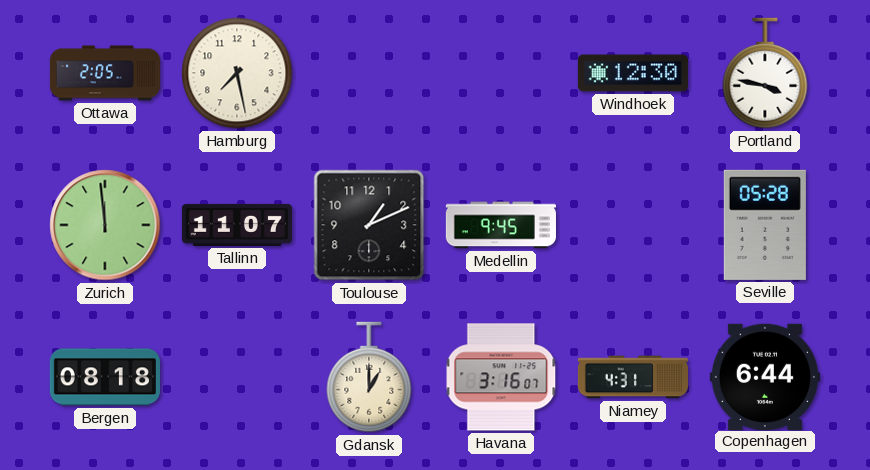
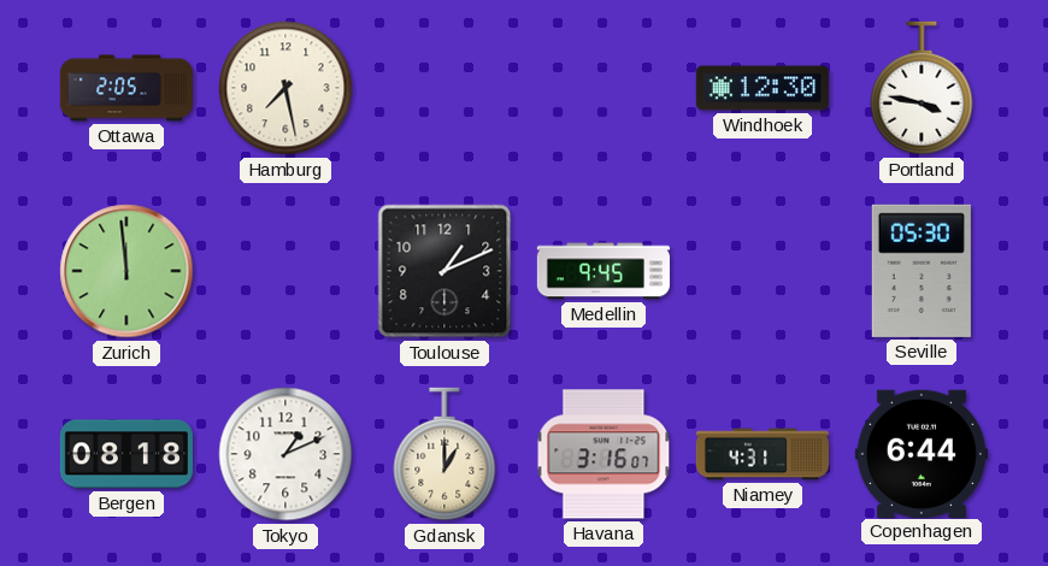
Tallinn: 11:07 -> none
Seville: 05:28 -> 05:30
Tokyo: none -> 1:11
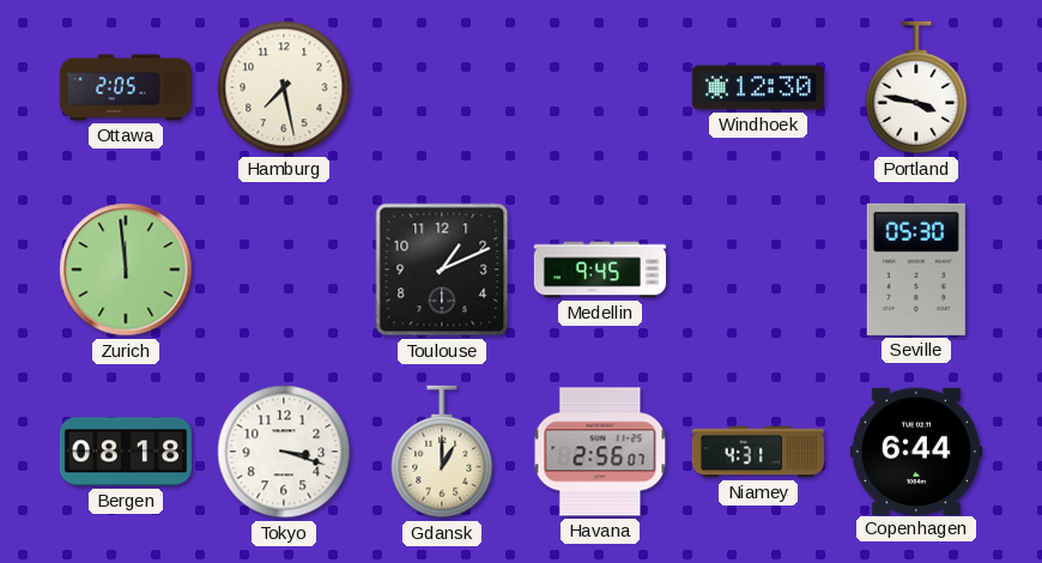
Tokyo: 1:11 -> 3:18
Havana: 3:16 -> 2:56
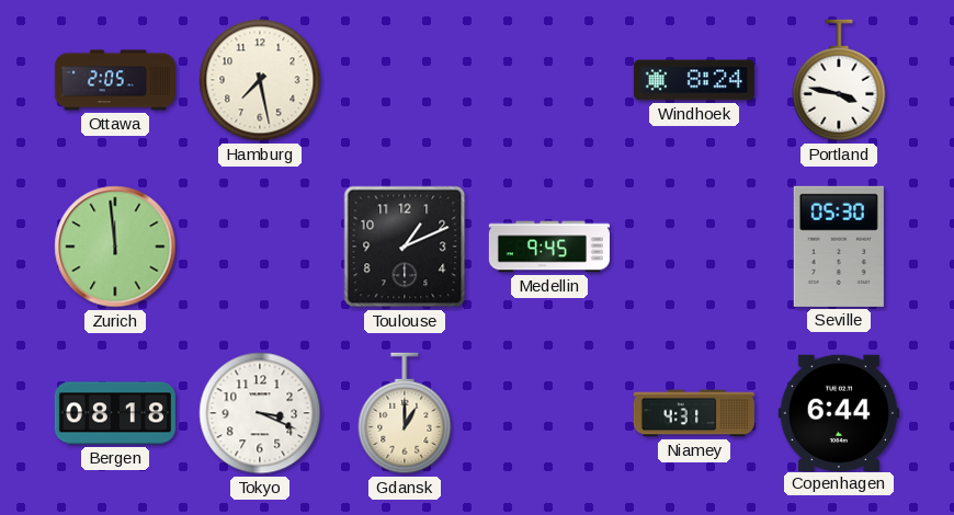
Windhoek: 12:30 -> 8:24
Tokyo: 3:18 -> 3:19
Havana: 2:56 -> none
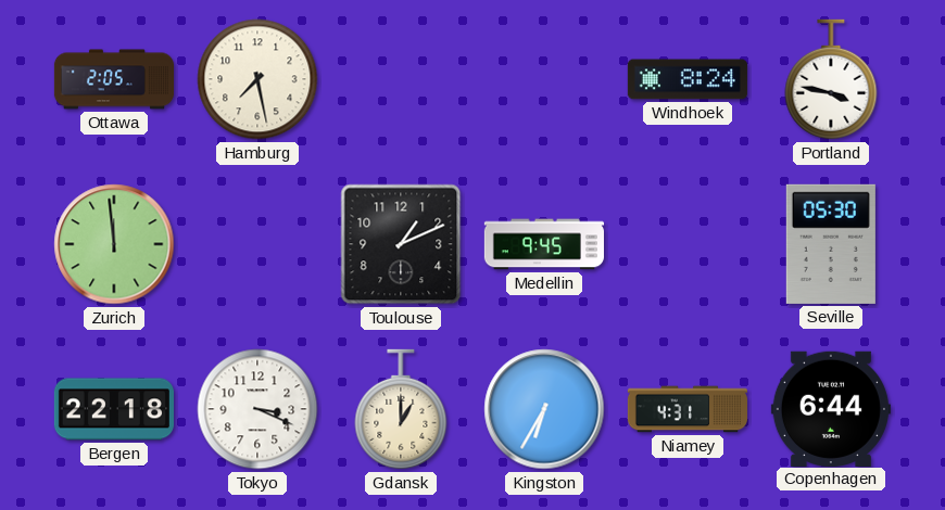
Bergen: 08:18 -> 22:18
Kingston: none -> 6:35
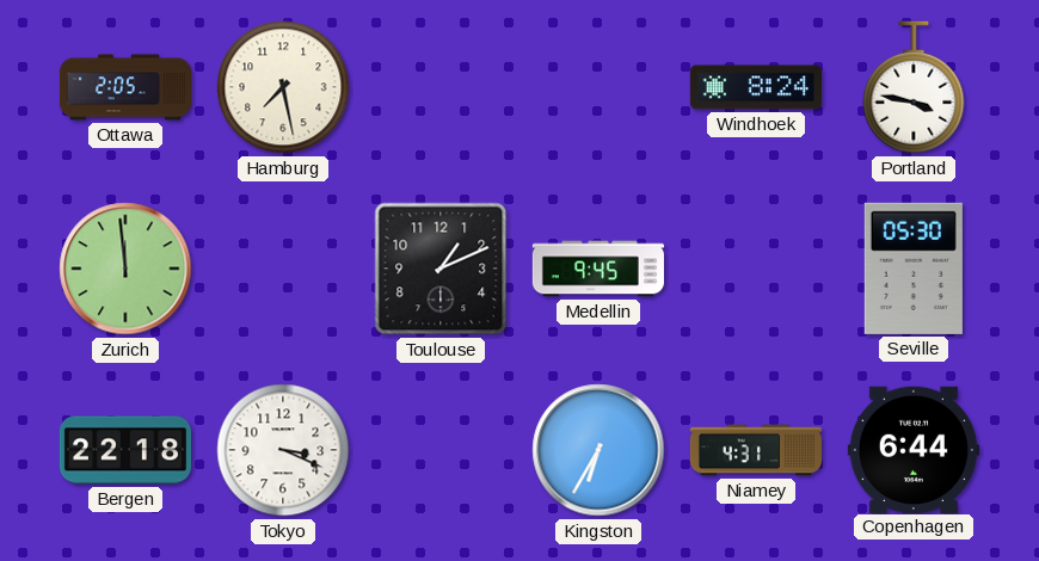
Gdansk: 1:00 -> none
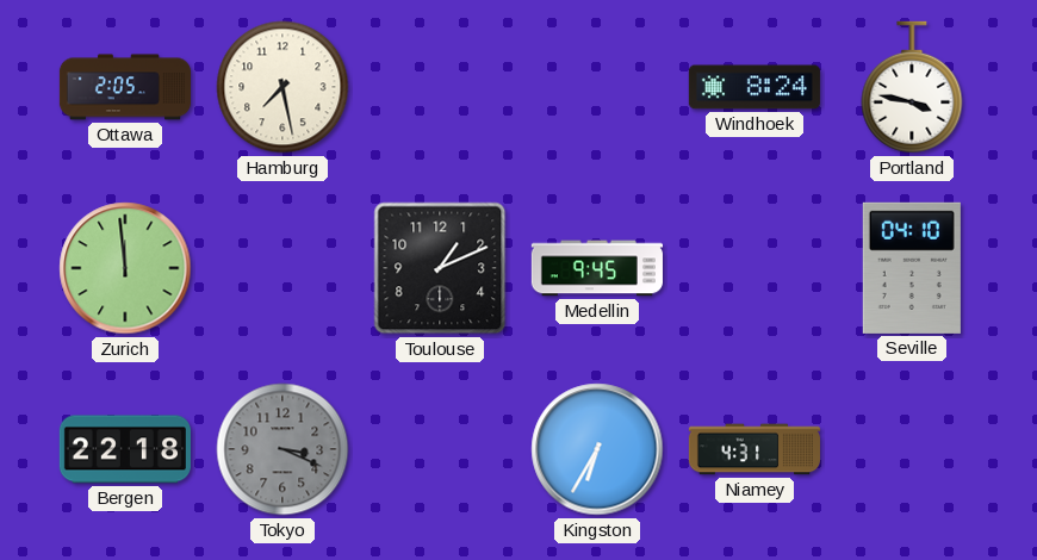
Seville: 05:30 -> 04:10
Tokyo dial: white -> grey
Copenhagen: 6:44 -> none
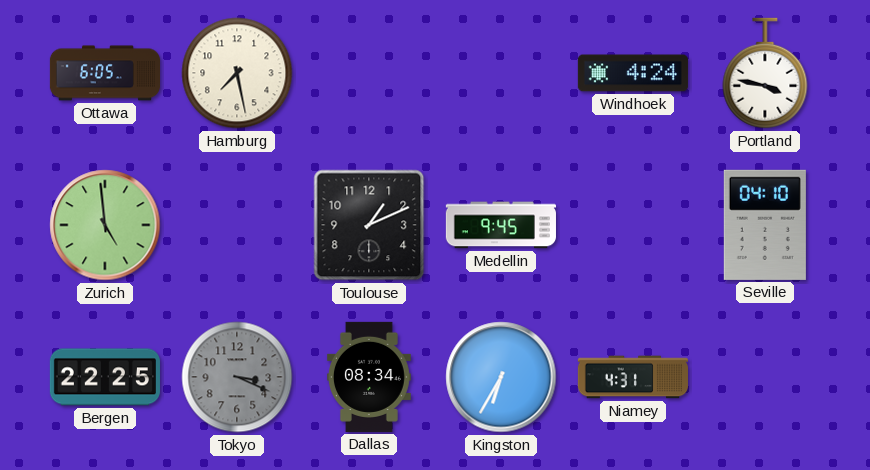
Ottawa: 2:05 -> 6:05
Windhoek: 8:24 -> 4:24
Zurich: 11:59 -> 4:59
Bergen: 22:18 -> 22:25
Dallas: none -> 08:34
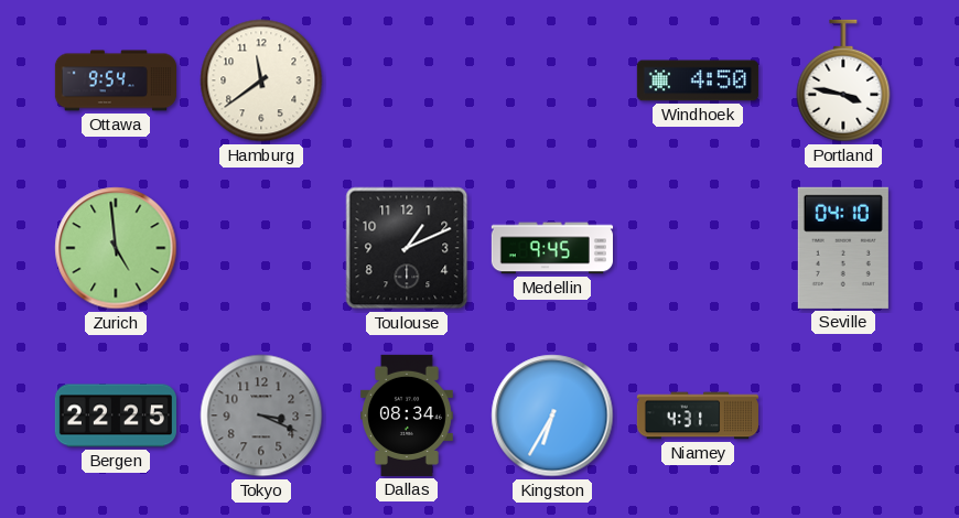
Ottawa: 6:05 -> 9:54
Hamburg: 7:28 -> 11:39
Windhoek: 4:24 -> 4:50
